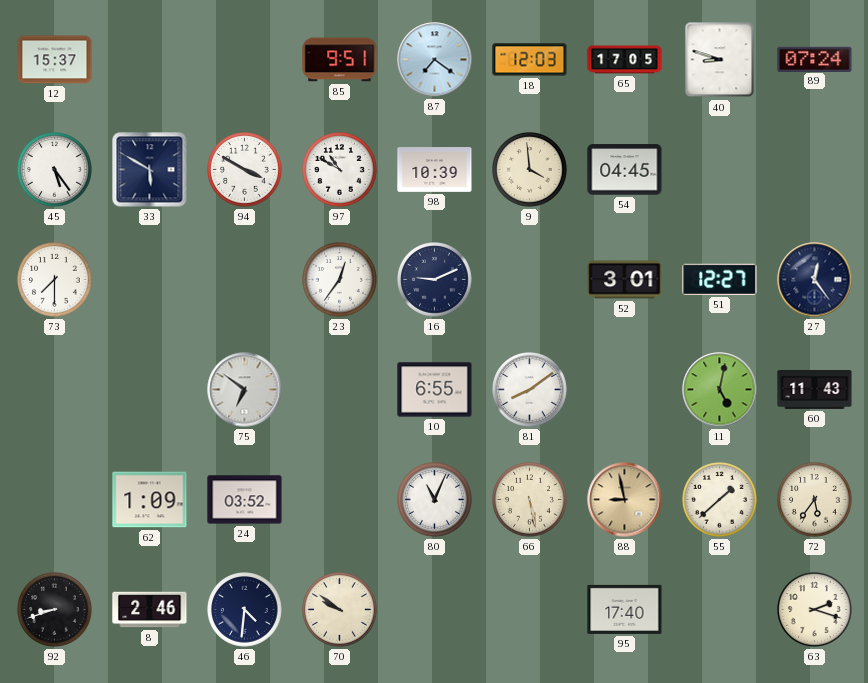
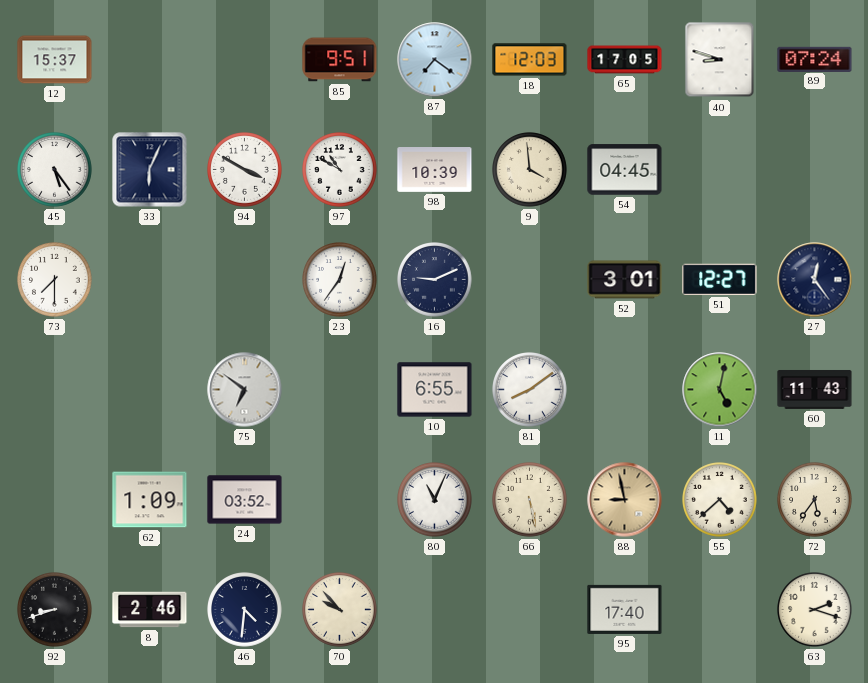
33: 5:50 -> 6:04
55: 1:38 -> 4:38
70: 9:51 -> 9:53
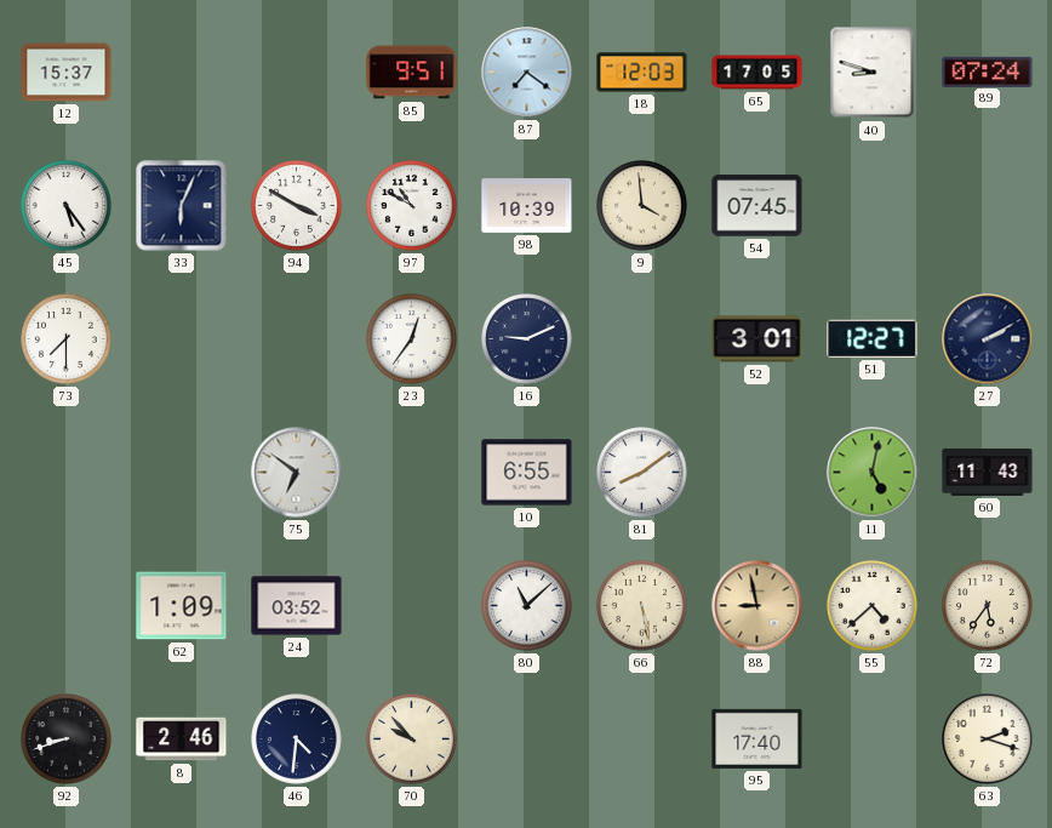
54: 04:45 -> 07:45
27: 12:24 -> 2:10
80: 11:04 -> 11:08
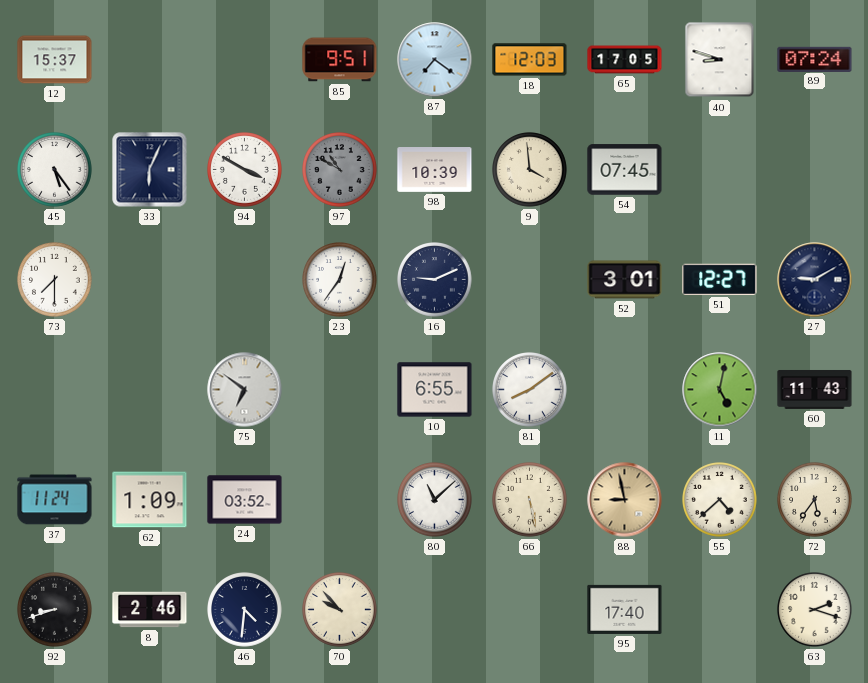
97 dial: white -> grey
27: 2:10 -> 9:10
37: none -> 11:24
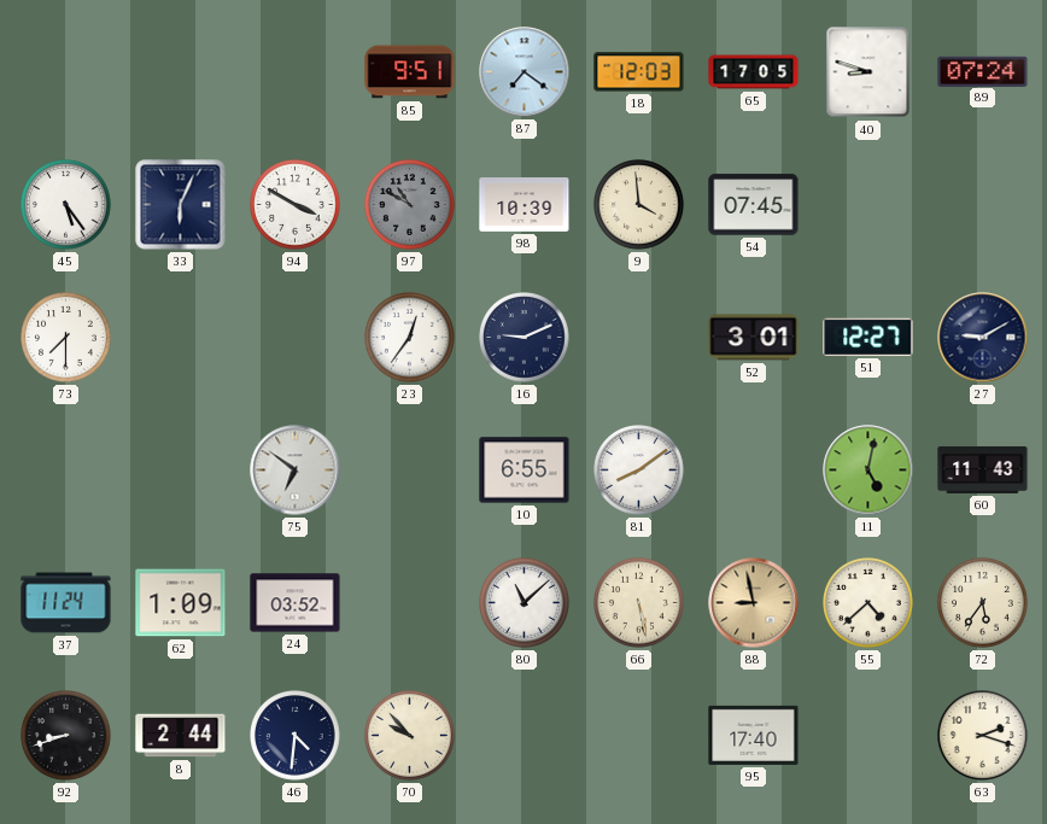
12: 15:37 -> none
8: 2:46 -> 2:44
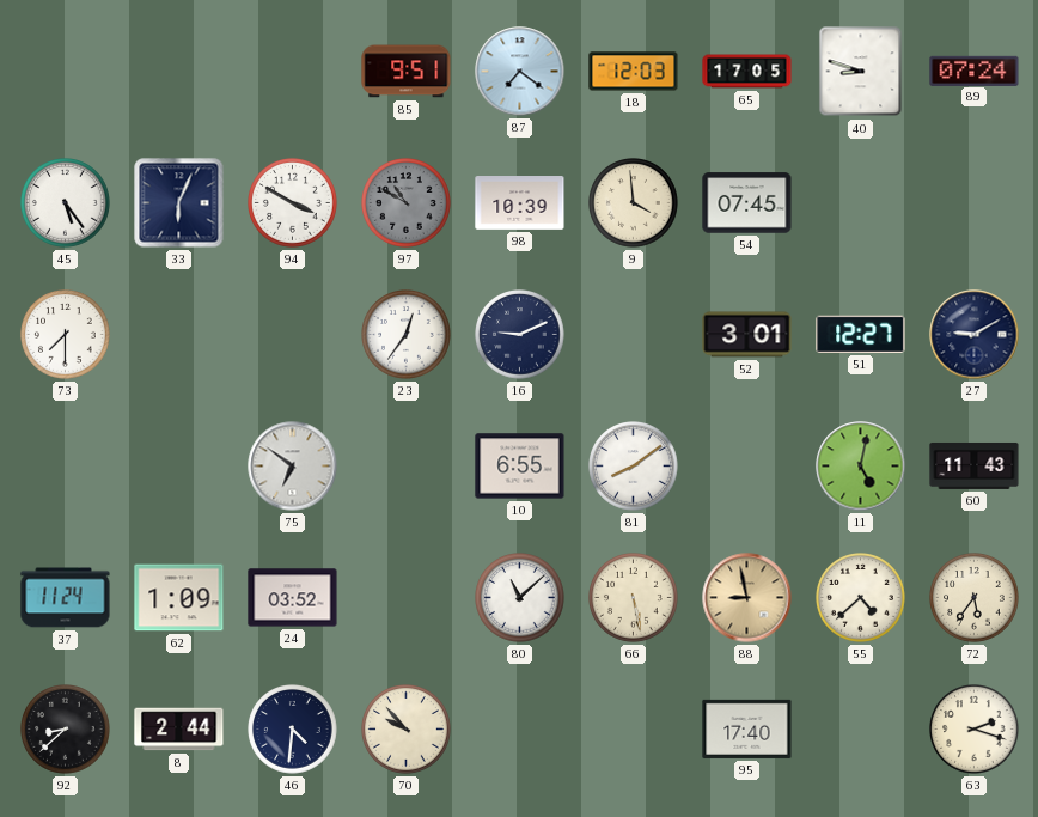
92: 8:42 -> 8:38
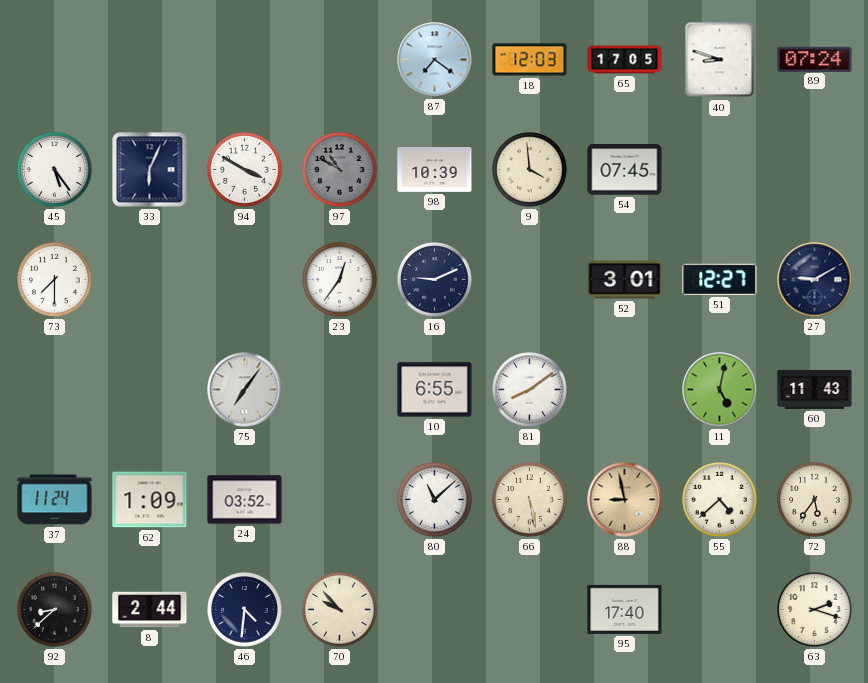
85: 9:51 -> none
75: 6:51 -> 7:06
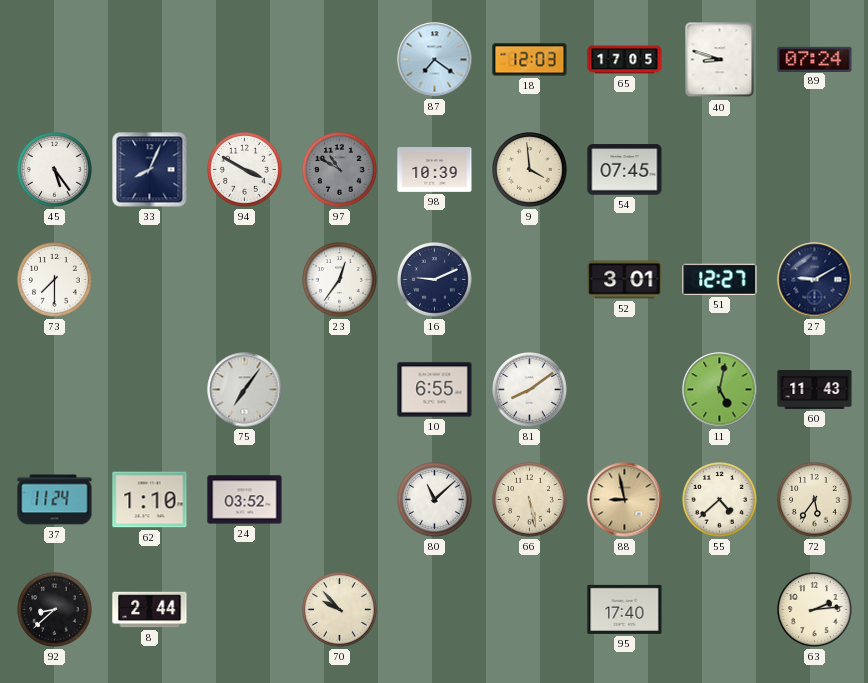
33: 6:04 -> 8:04
62: 1:09 -> 1:10
46: 4:31 -> none
63: 2:18 -> 2:14
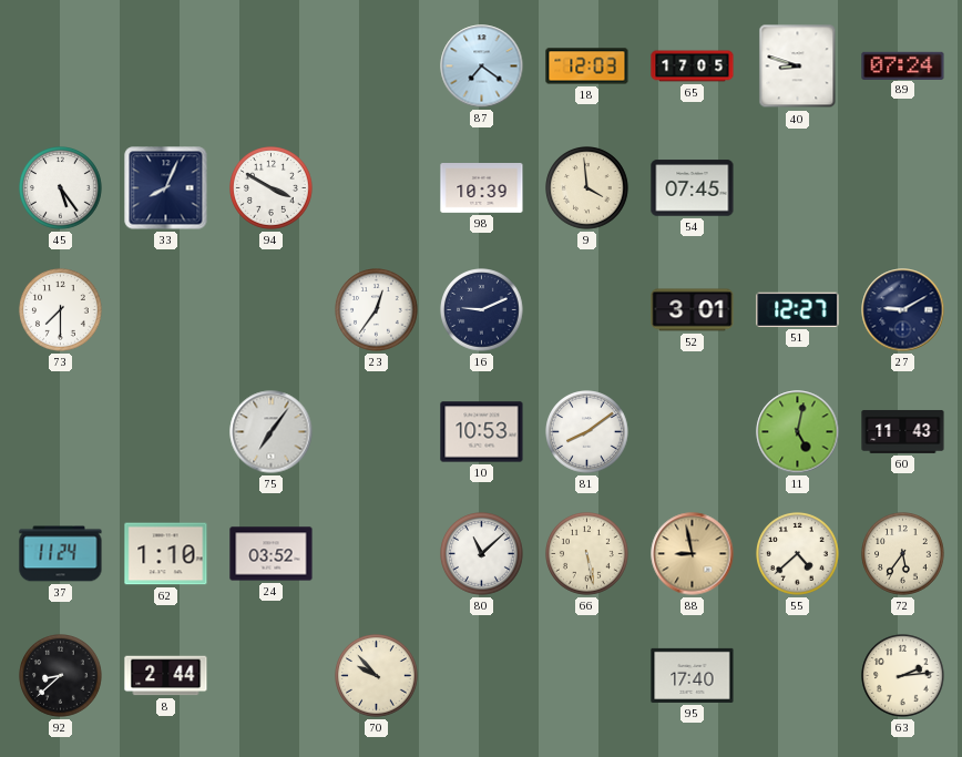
97: 10:50 -> none
10: 6:55 -> 10:53
